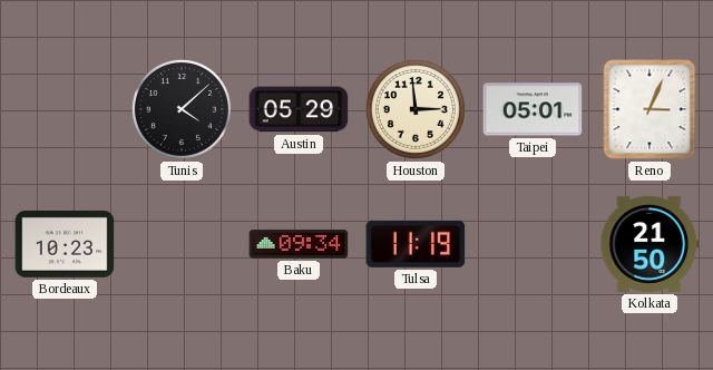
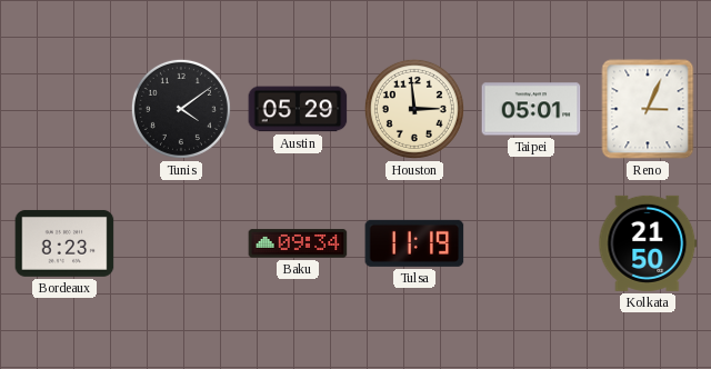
Tunis: 4:08 -> 4:09
Bordeaux: 10:23 -> 8:23
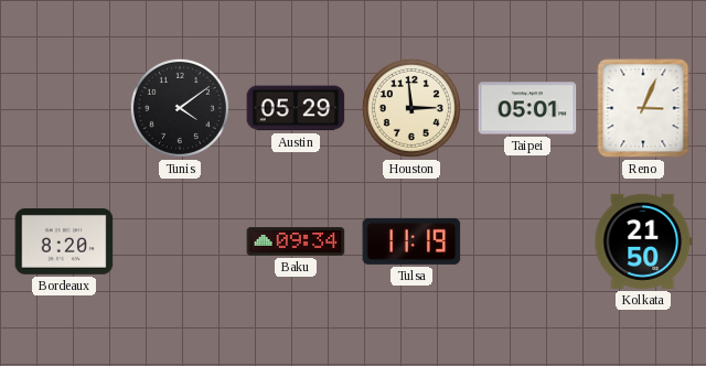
Bordeaux: 8:23 -> 8:20
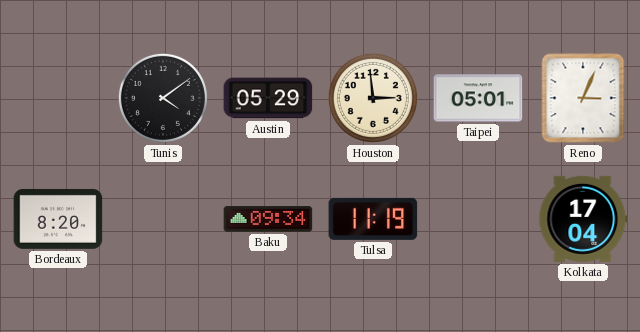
Kolkata: 21:50 -> 17:04
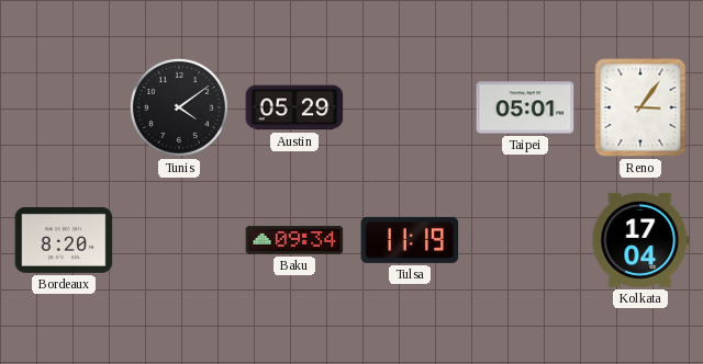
Houston: 2:59 -> none
Reno: 3:04 -> 3:06
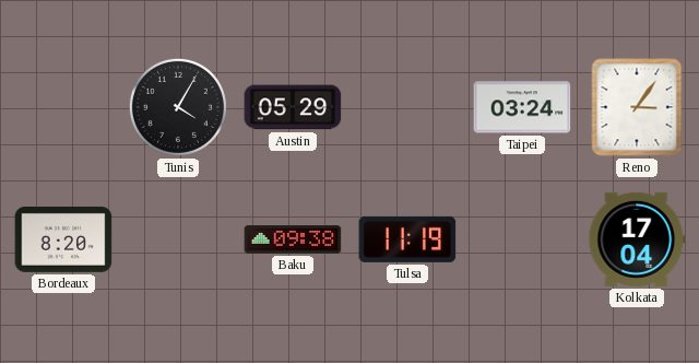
Tunis: 4:09 -> 4:05
Taipei: 05:01 -> 03:24
Baku: 09:34 -> 09:38
